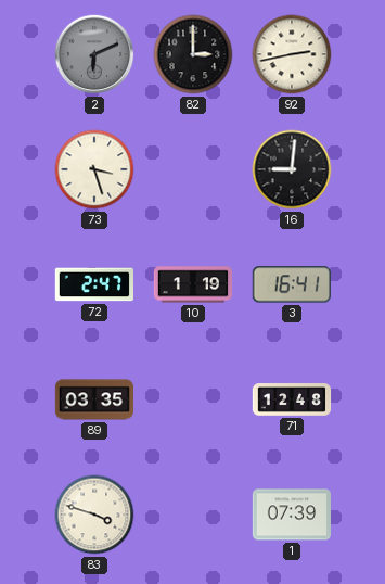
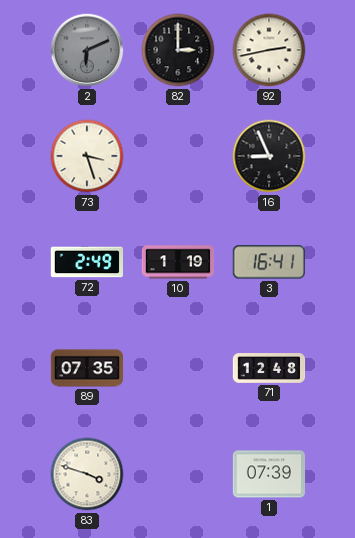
16: 9:01 -> 8:56
72: 2:47 -> 2:49
89: 03:35 -> 07:35
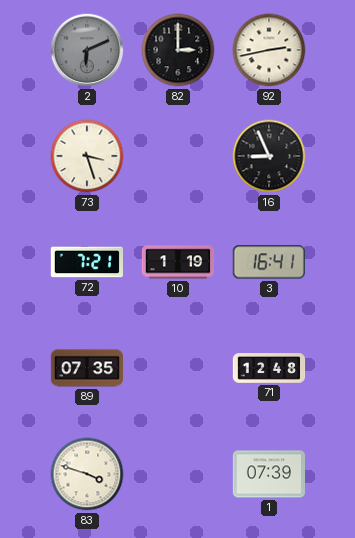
72: 2:49 -> 7:21
